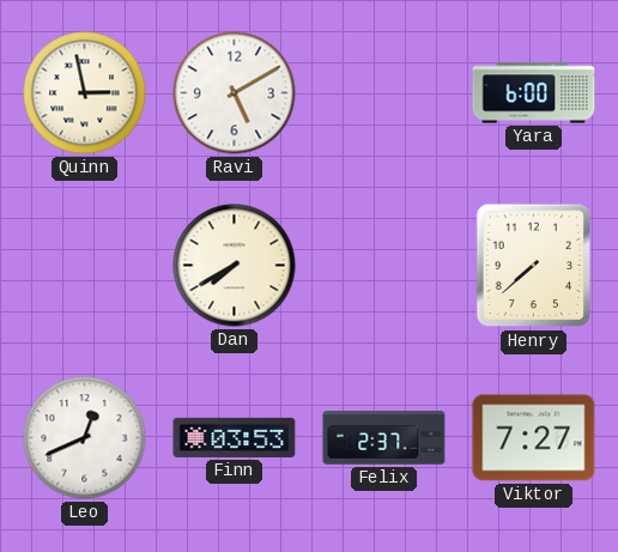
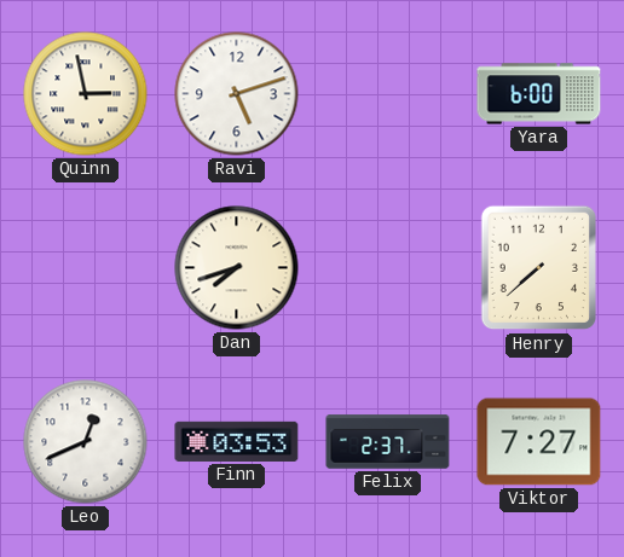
Ravi: 5:10 -> 5:12
Dan: 7:40 -> 7:42
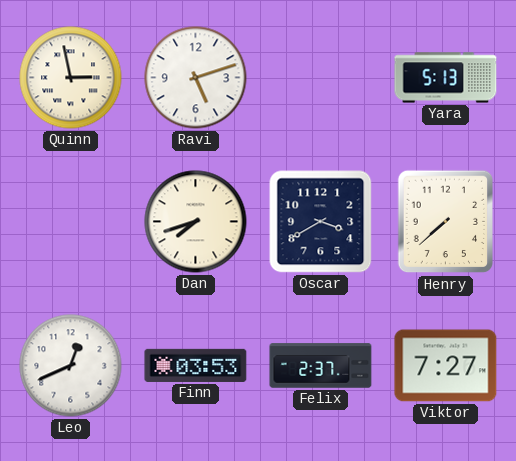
Yara: 6:00 -> 5:13
Oscar: none -> 3:40
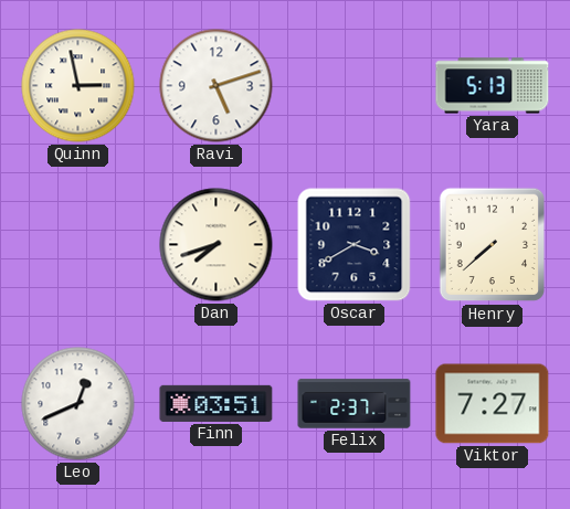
Finn: 03:53 -> 03:51
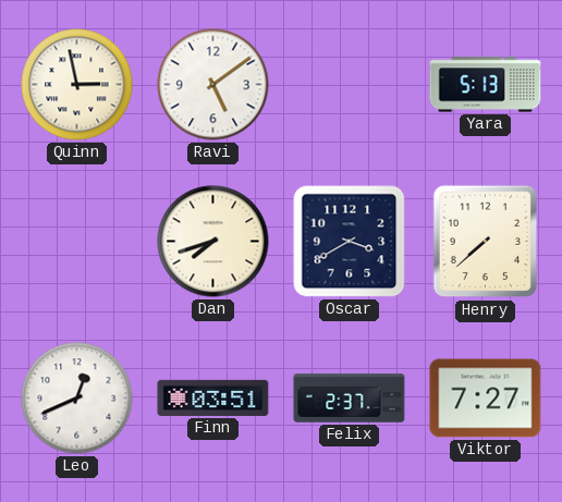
Ravi: 5:12 -> 5:09
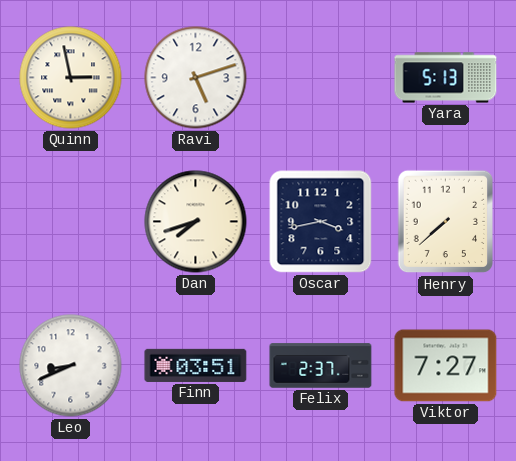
Ravi: 5:09 -> 5:12
Oscar: 3:40 -> 3:43
Leo: 12:41 -> 8:41
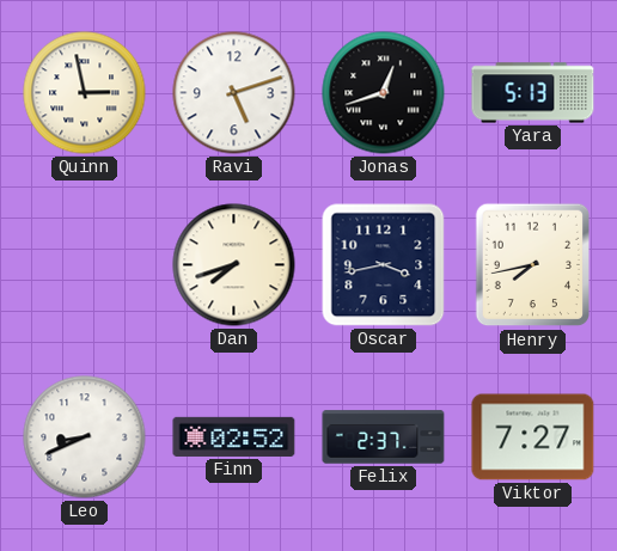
Jonas: none -> 12:42
Henry: 7:38 -> 7:43
Finn: 03:51 -> 02:52
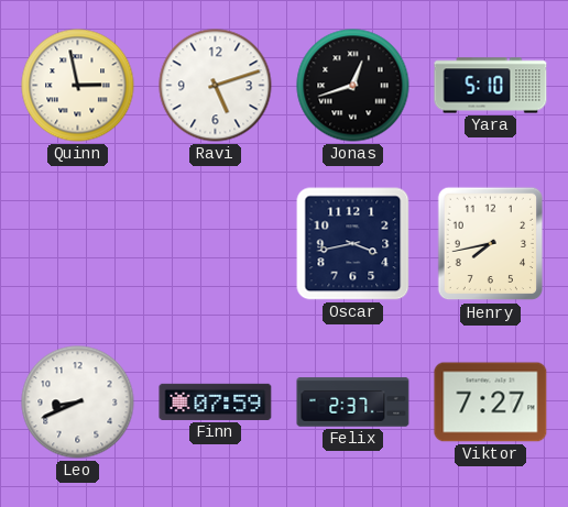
Yara: 5:13 -> 5:10
Dan: 7:42 -> none
Finn: 02:52 -> 07:59
